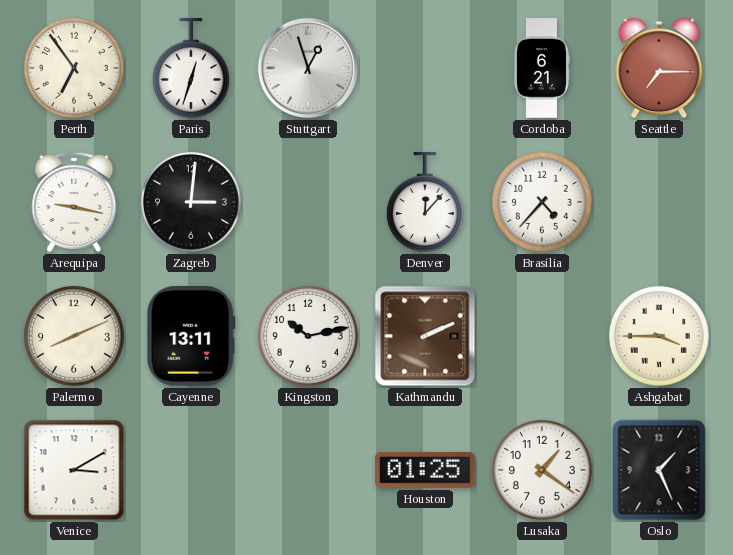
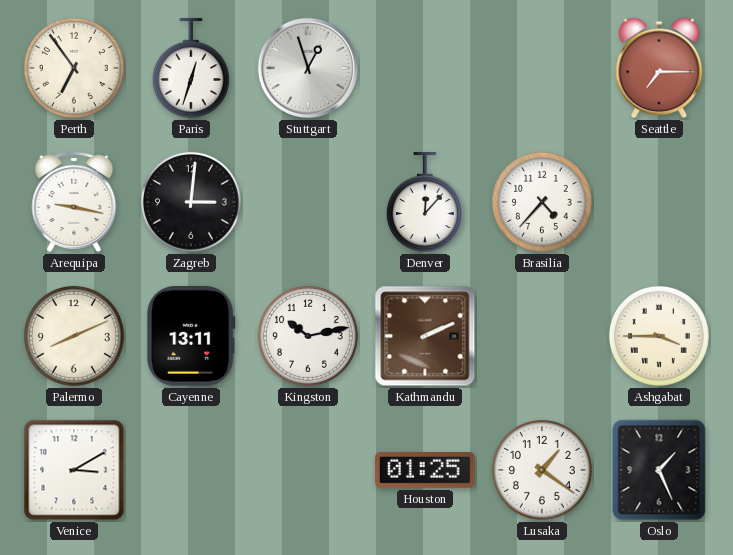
Cordoba: 6:21 -> none
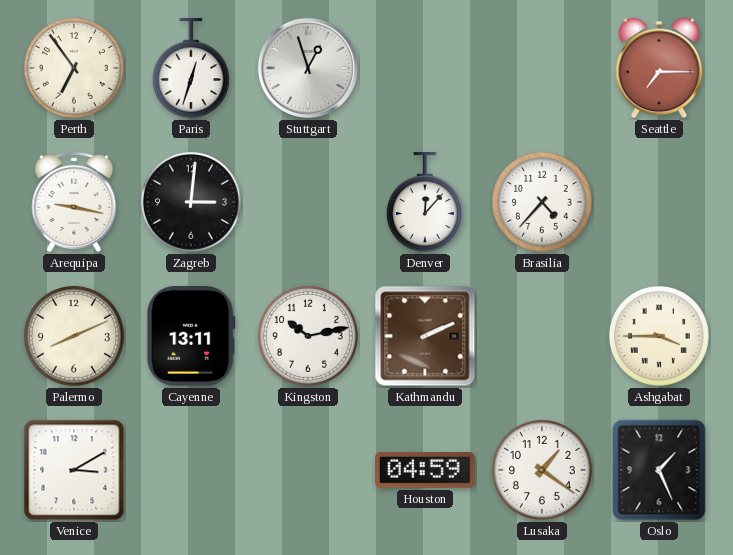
Houston: 01:25 -> 04:59
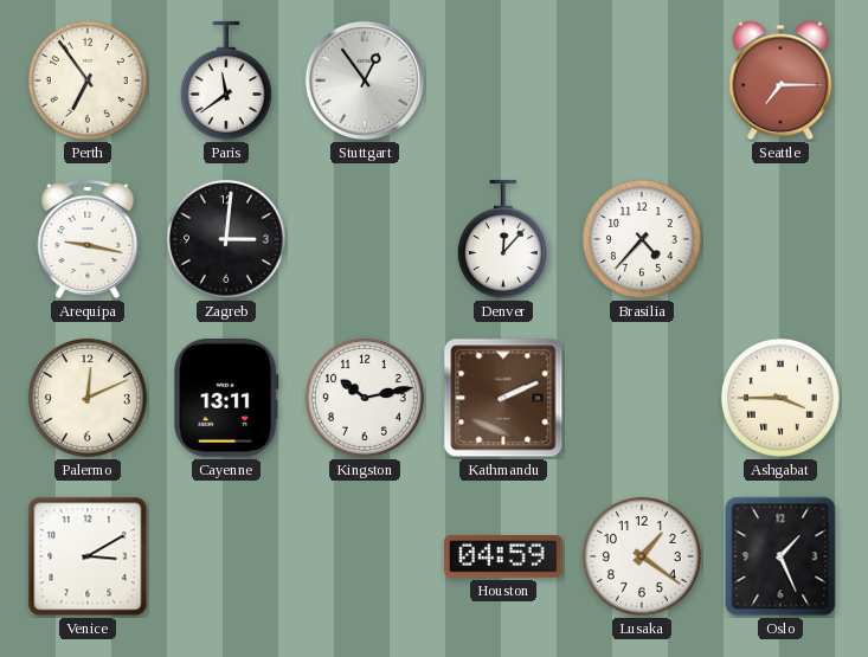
Paris: 12:33 -> 11:39
Stuttgart: 12:57 -> 12:54
Palermo: 8:11 -> 12:11
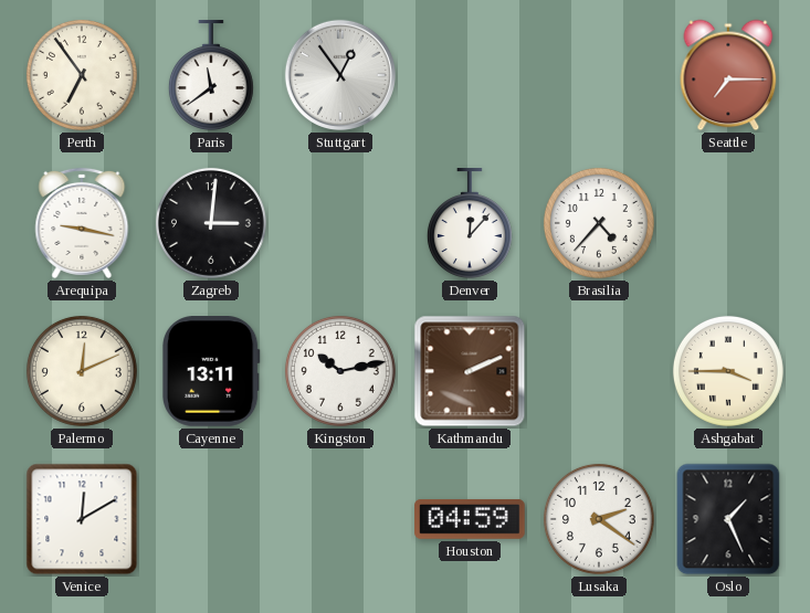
Venice: 3:10 -> 12:10
Lusaka: 1:21 -> 2:21
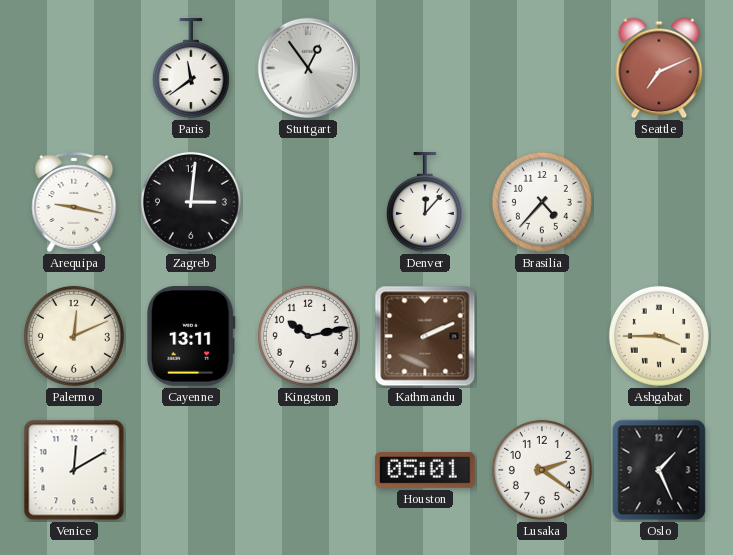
Perth: 6:54 -> none
Seattle: 7:15 -> 7:11
Houston: 04:59 -> 05:01
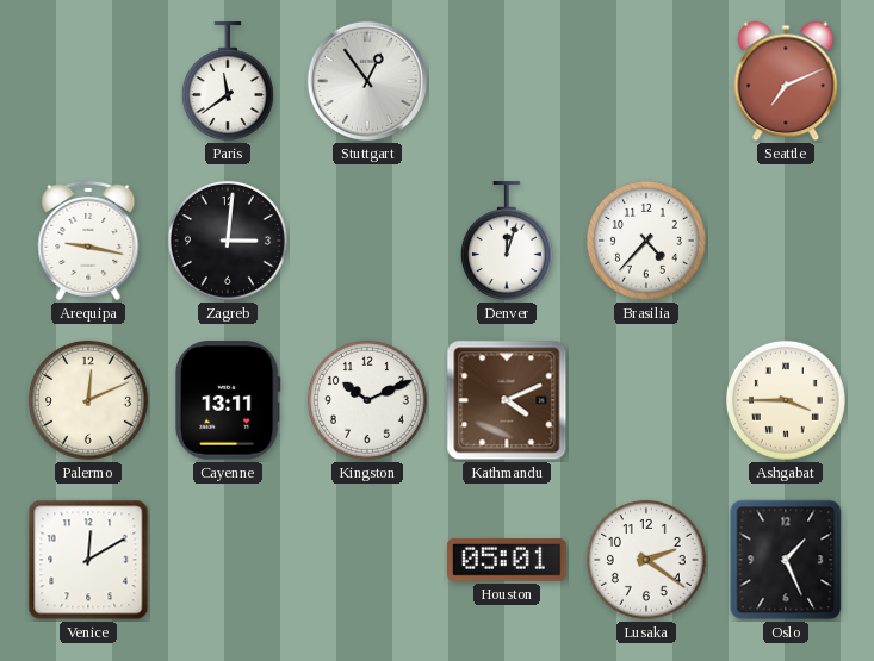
Denver: 12:07 -> 12:03
Kingston: 10:13 -> 10:11
Kathmandu: 2:11 -> 4:11
